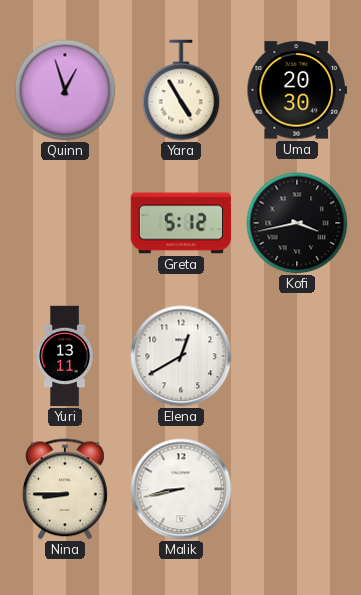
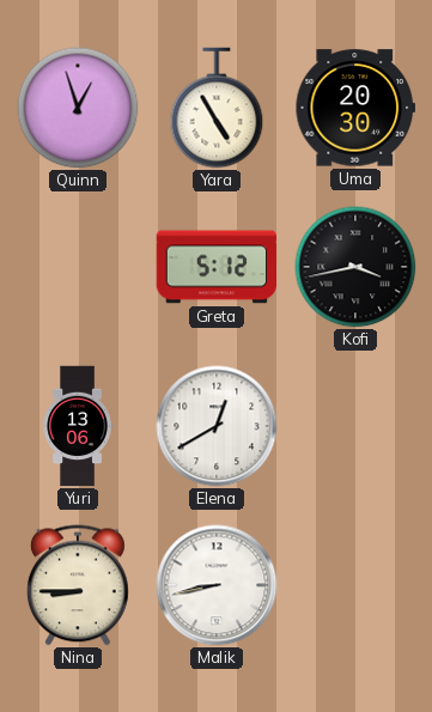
Yuri: 13:11 -> 13:06
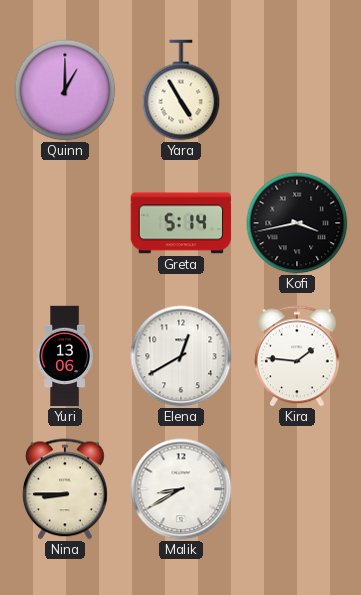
Quinn: 12:57 -> 1:00
Uma: 20:30 -> none
Greta: 5:12 -> 5:14
Kira: none -> 1:46
Malik: 8:43 -> 8:40
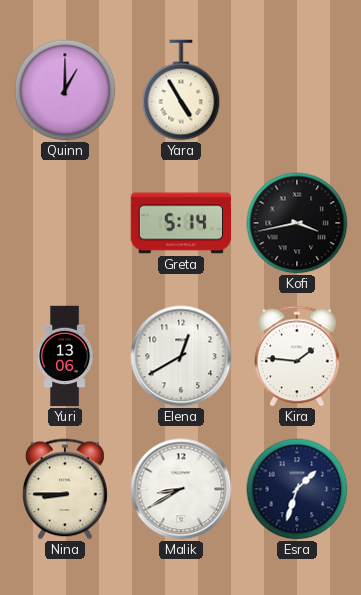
Esra: none -> 1:33
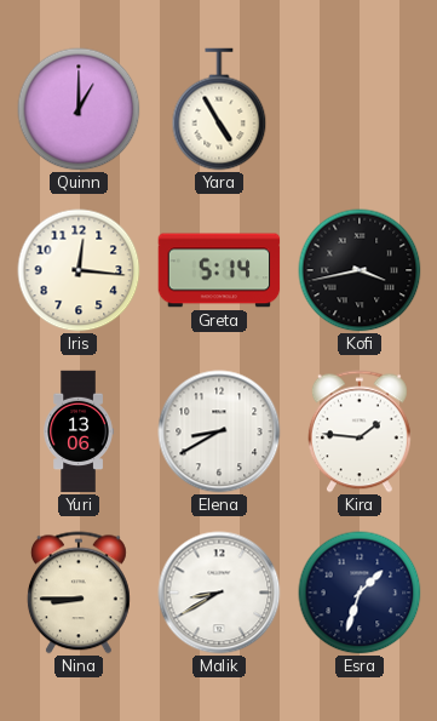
Iris: none -> 12:16
Elena: 12:40 -> 8:40
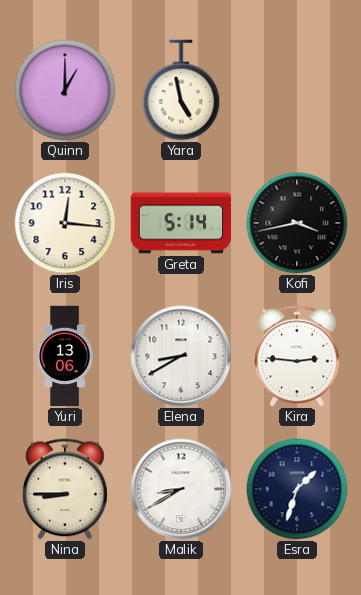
Yara: 4:55 -> 4:58
Kira: 1:46 -> 2:46
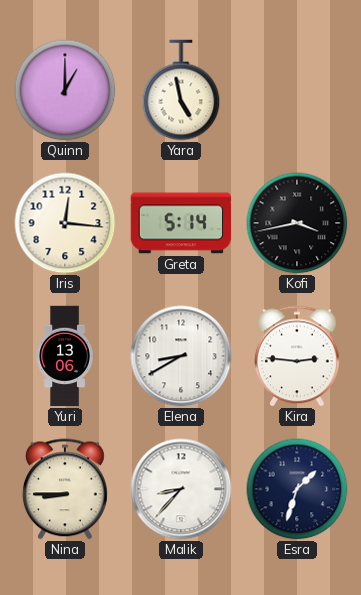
Malik: 8:40 -> 8:37
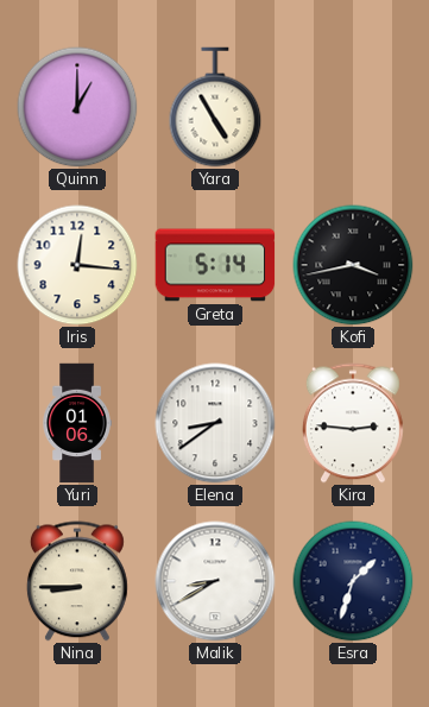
Yara: 4:58 -> 4:55
Yuri: 13:06 -> 01:06
Elena: 8:40 -> 8:39
Malik: 8:37 -> 8:40
